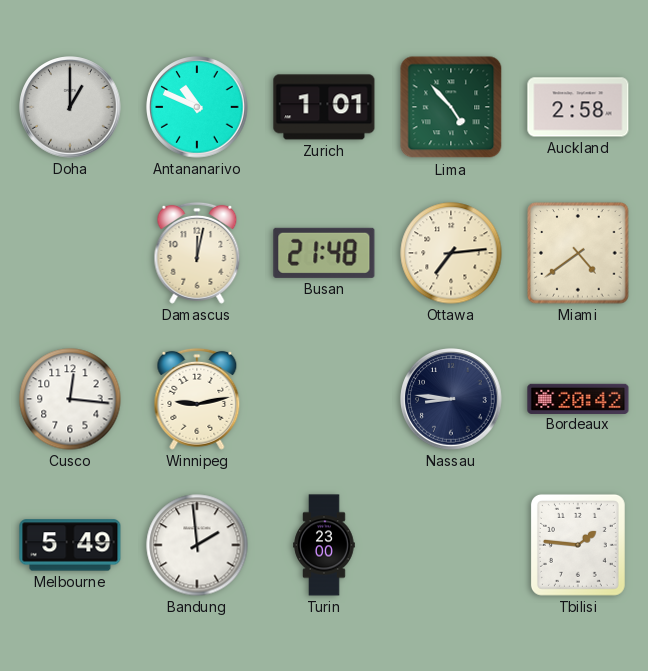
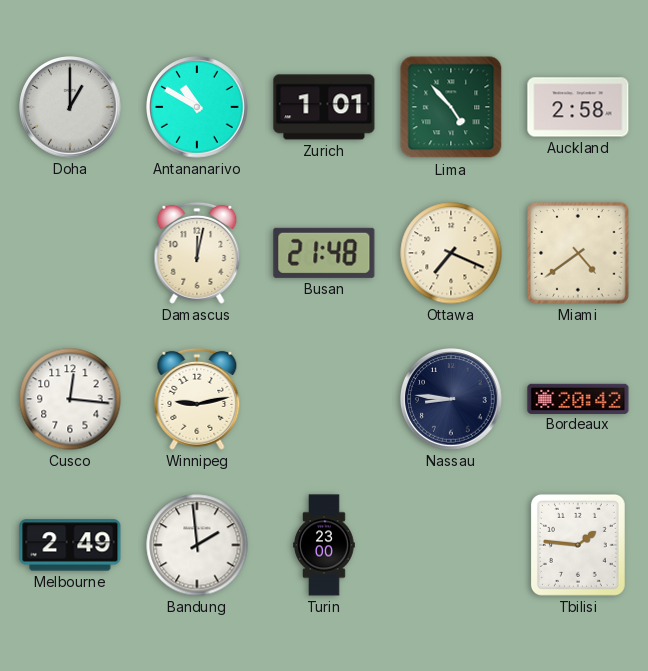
Antananarivo: 10:49 -> 10:50
Ottawa: 7:14 -> 7:19
Melbourne: 5:49 -> 2:49
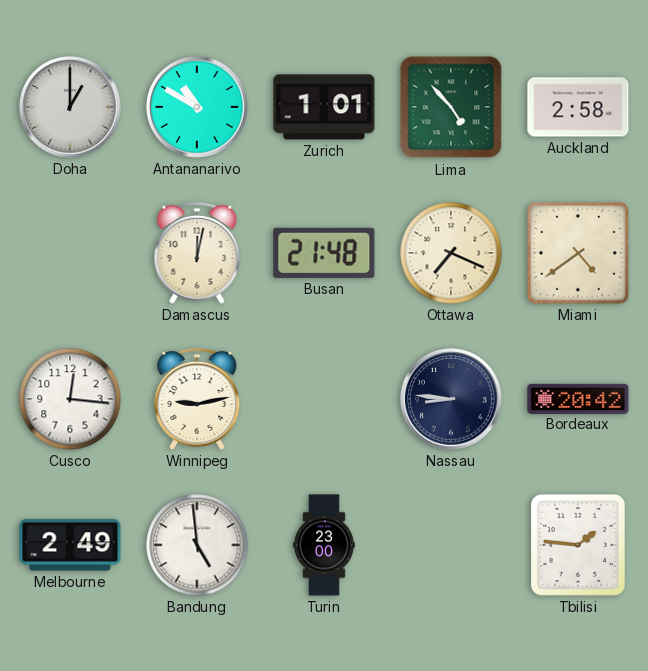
Bandung: 1:59 -> 4:59
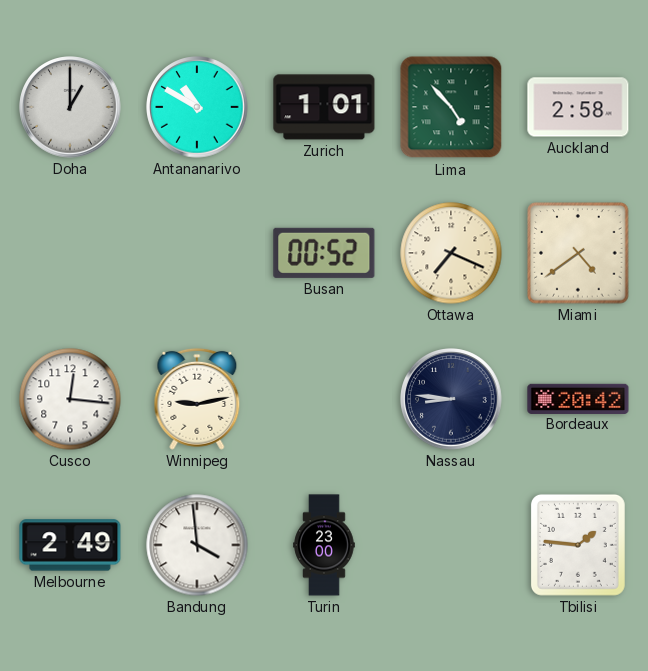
Damascus: 12:02 -> none
Busan: 21:48 -> 00:52
Bandung: 4:59 -> 3:59
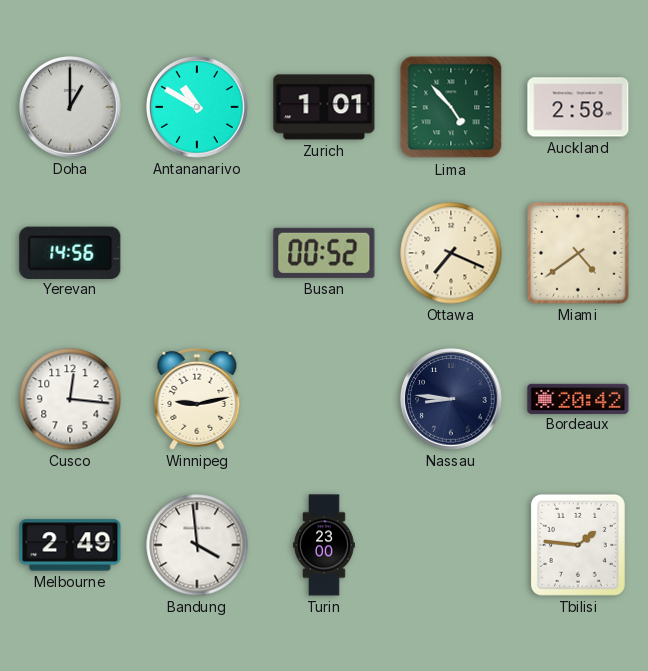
Yerevan: none -> 14:56
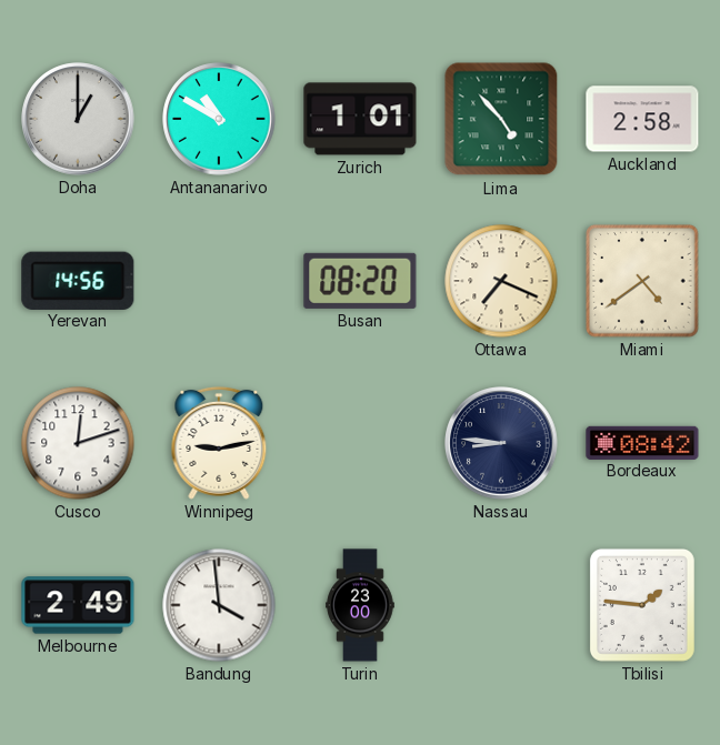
Busan: 00:52 -> 08:20
Cusco: 12:16 -> 12:12
Bordeaux: 20:42 -> 08:42
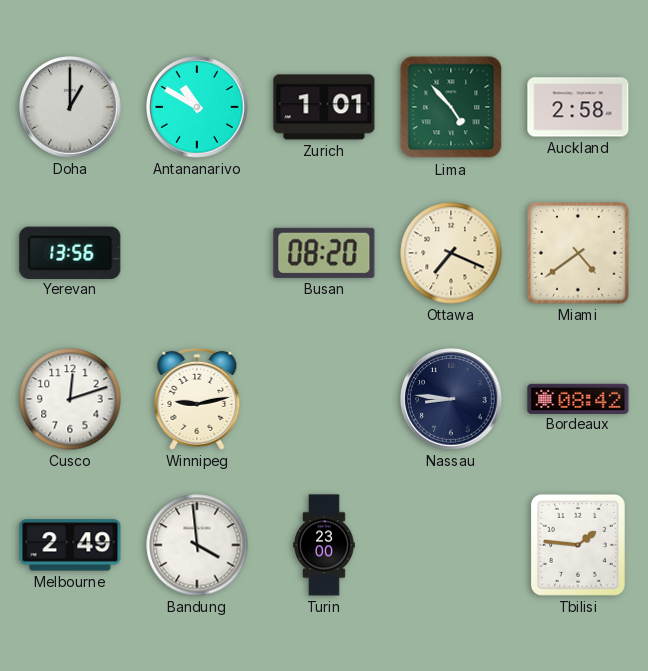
Yerevan: 14:56 -> 13:56
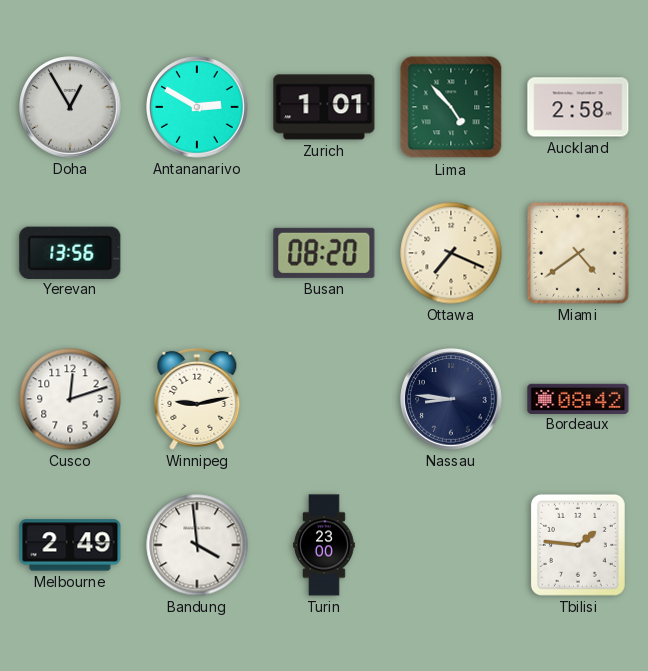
Doha: 1:00 -> 12:55
Antananarivo: 10:50 -> 2:50
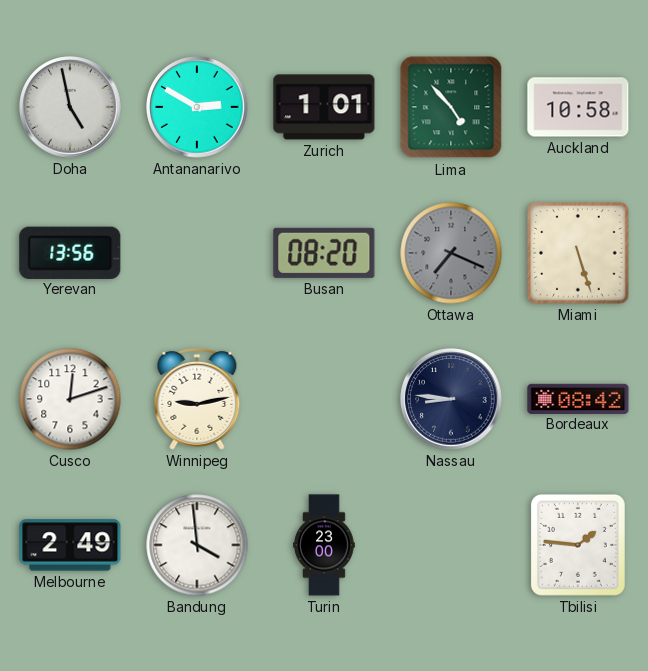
Doha: 12:55 -> 4:58
Auckland: 2:58 -> 10:58
Ottawa dial: cream -> grey
Miami: 4:39 -> 5:27
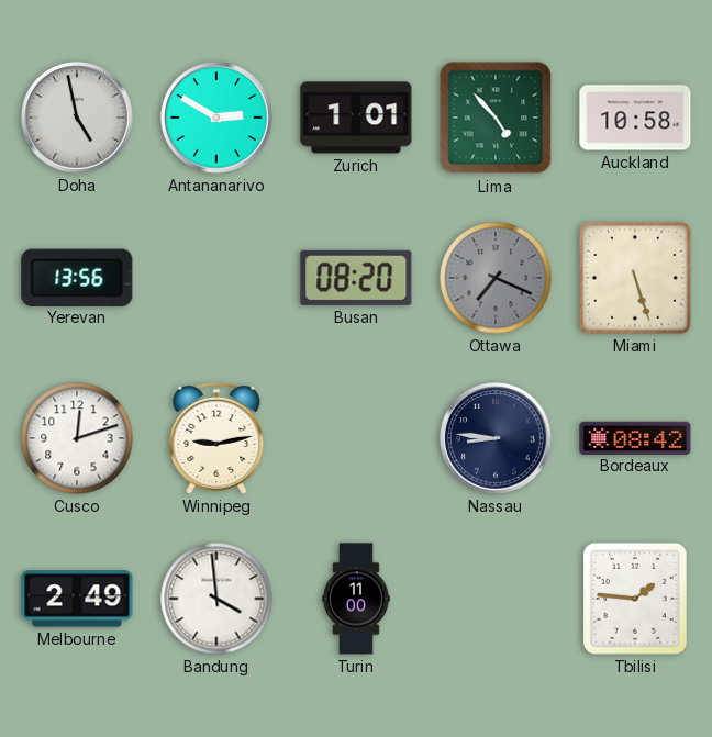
Turin: 23:00 -> 11:00
